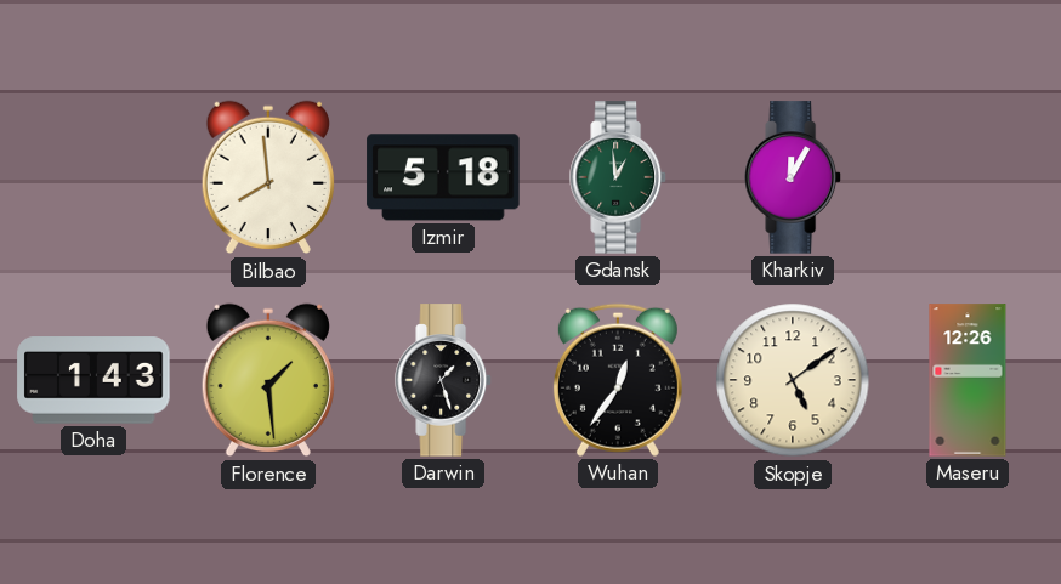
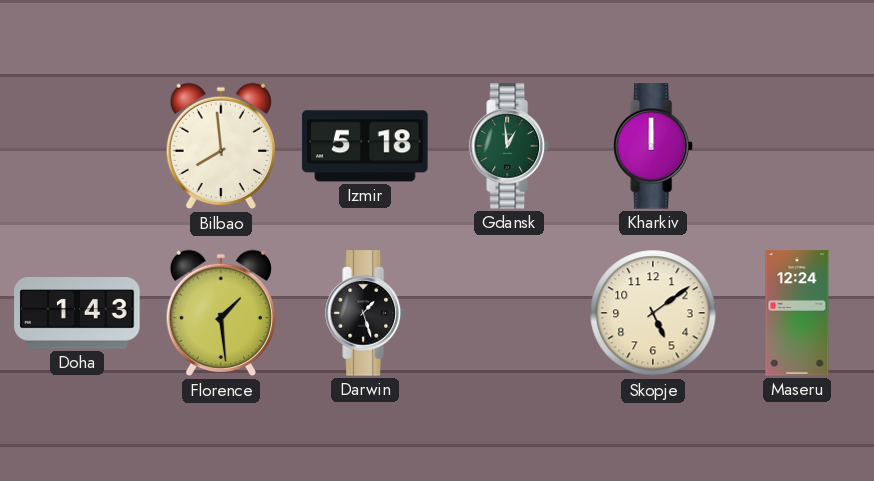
Kharkiv: 12:05 -> 12:00
Wuhan: 12:36 -> none
Maseru: 12:26 -> 12:24
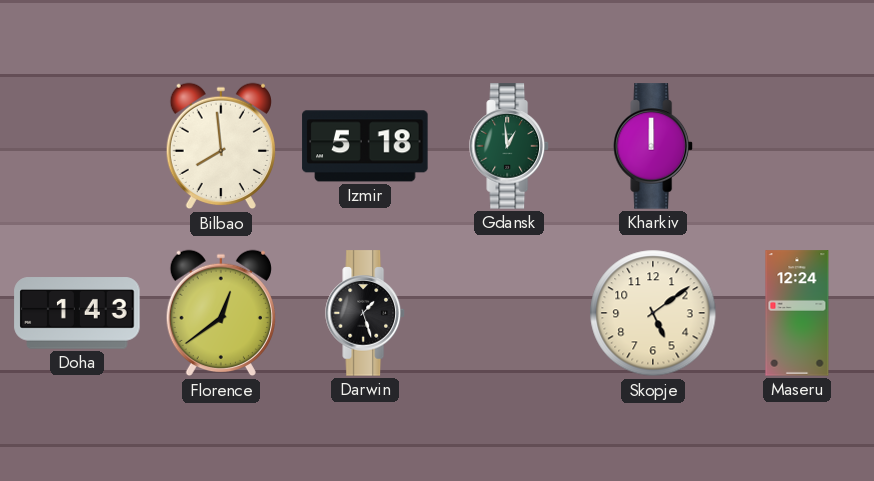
Florence: 1:29 -> 12:39
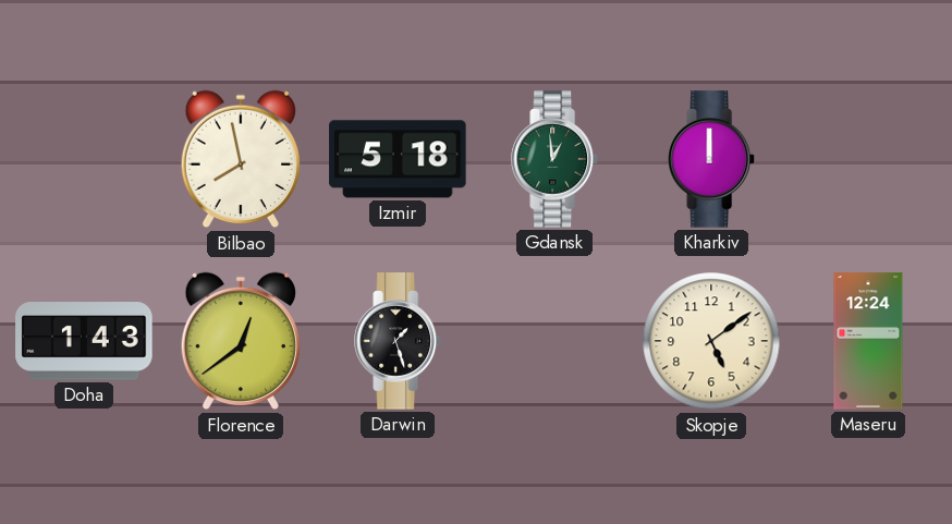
Bilbao: 7:59 -> 7:58
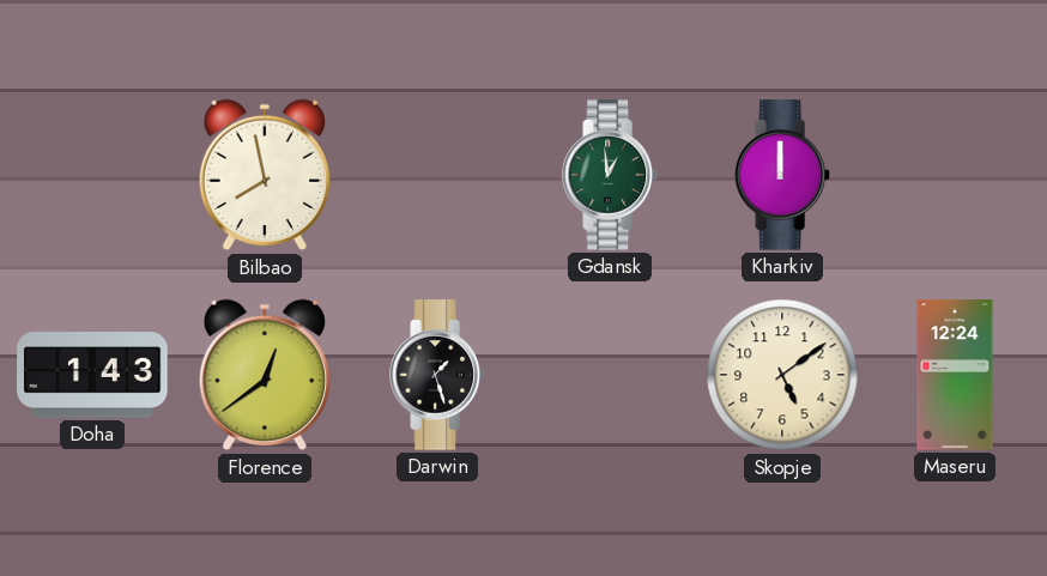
Izmir: 5:18 -> none
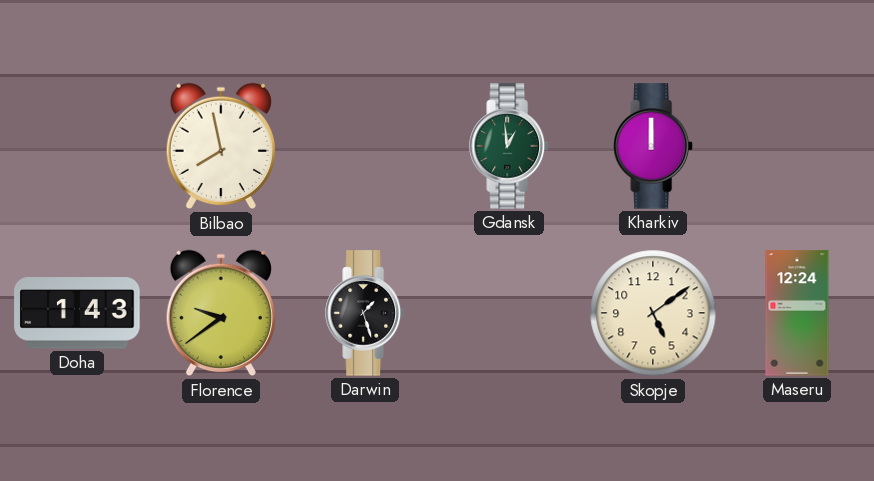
Florence: 12:39 -> 9:39
